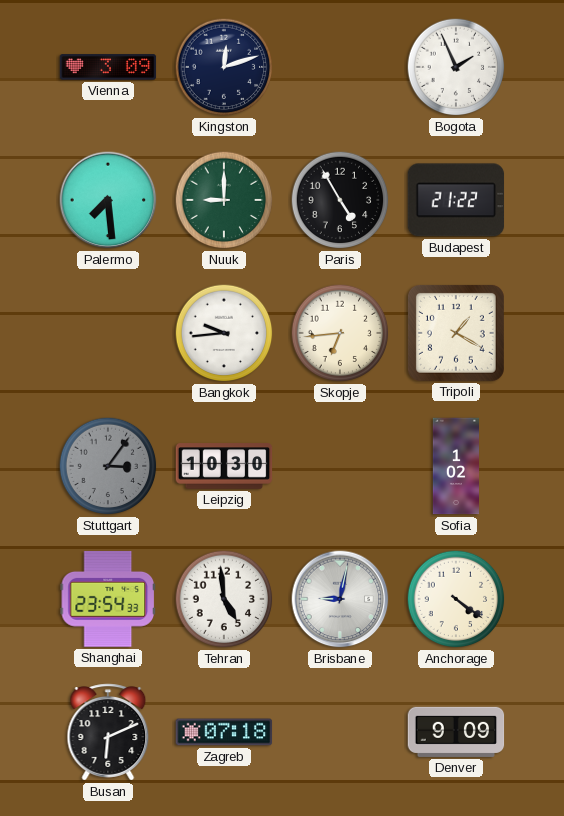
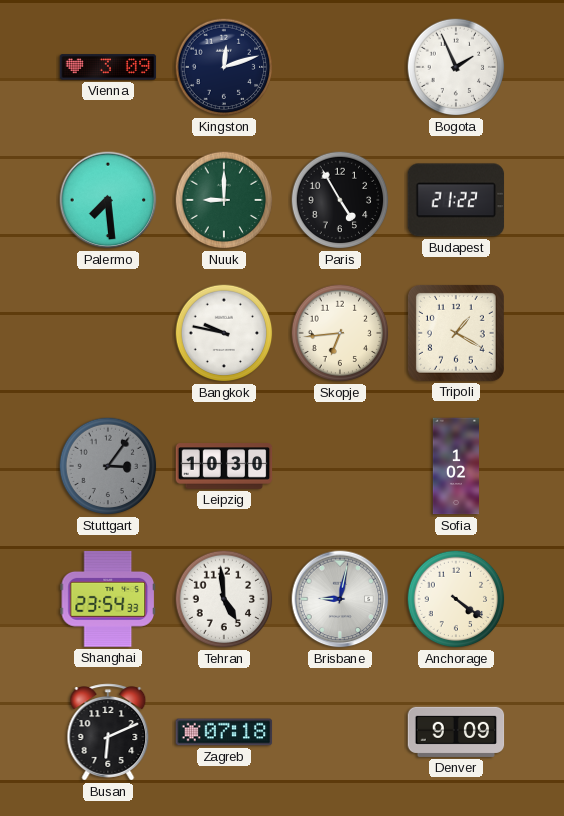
Bangkok: 9:44 -> 9:47
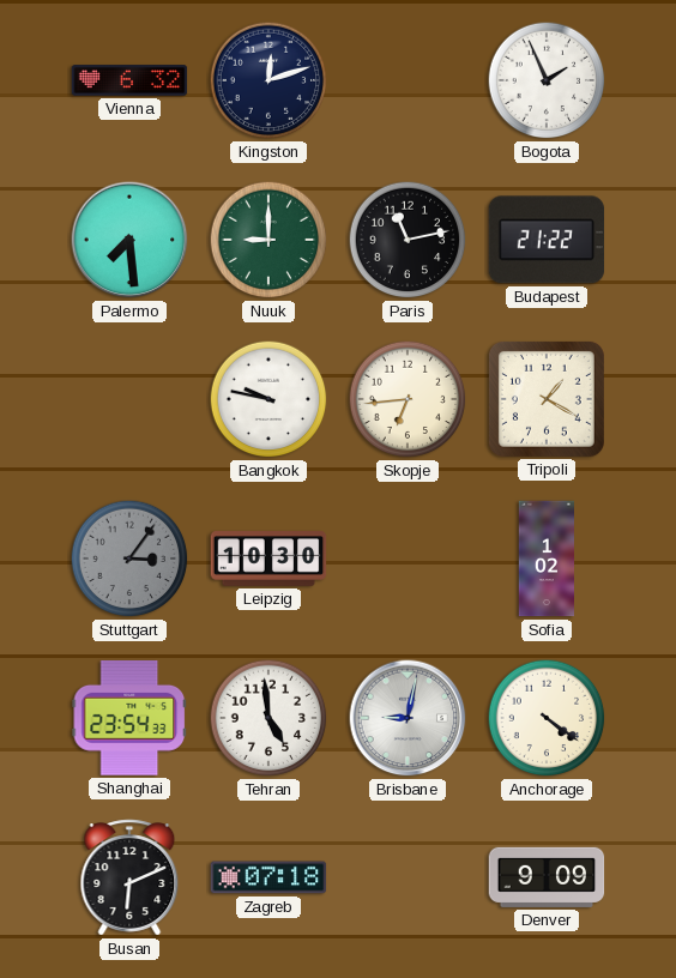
Vienna: 3:09 -> 6:32
Paris: 4:55 -> 11:13
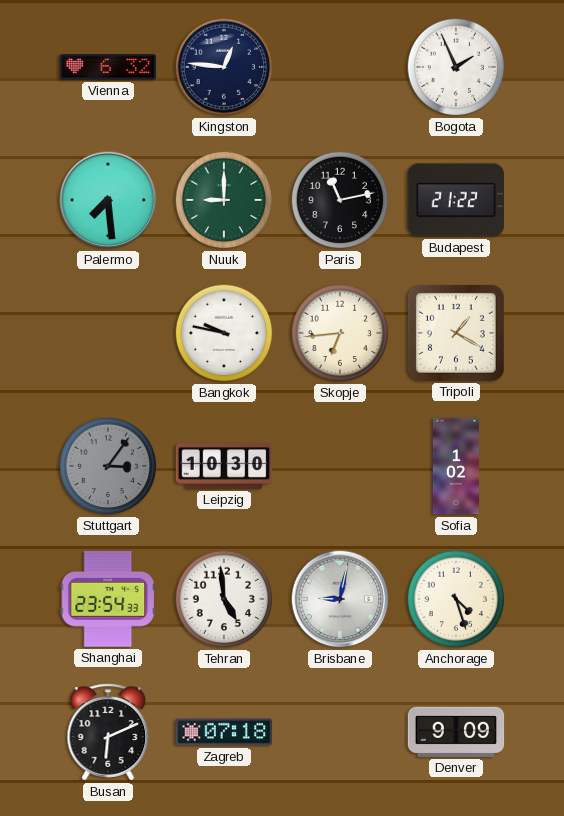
Kingston: 12:12 -> 12:46
Anchorage: 4:21 -> 4:27
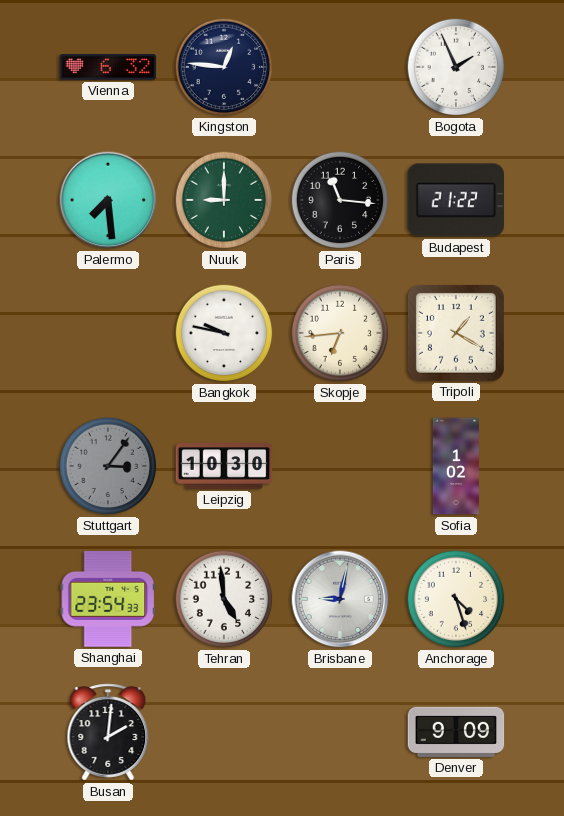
Paris: 11:13 -> 11:16
Busan: 6:11 -> 2:01
Zagreb: 07:18 -> none
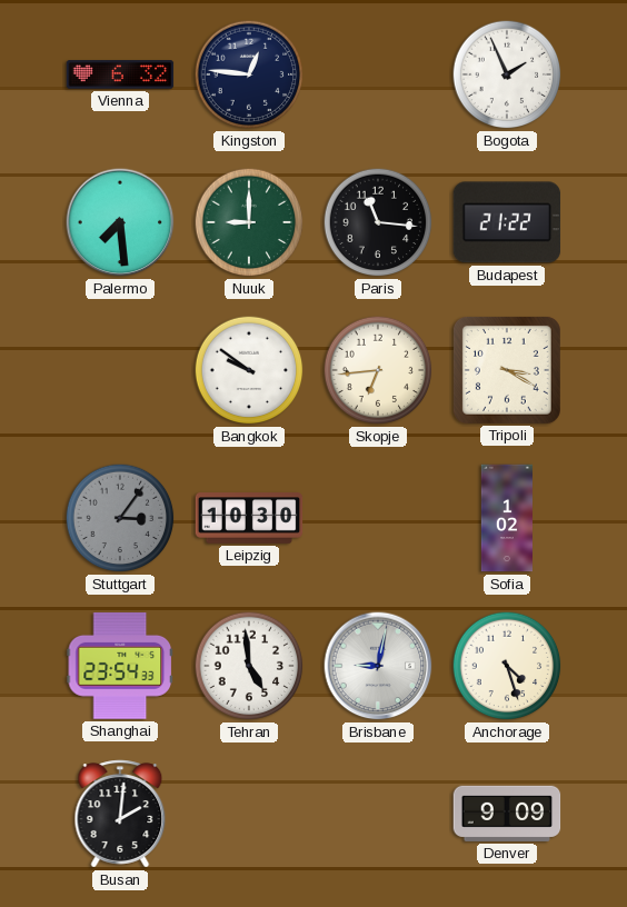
Bangkok: 9:47 -> 9:51
Tripoli: 1:20 -> 3:20
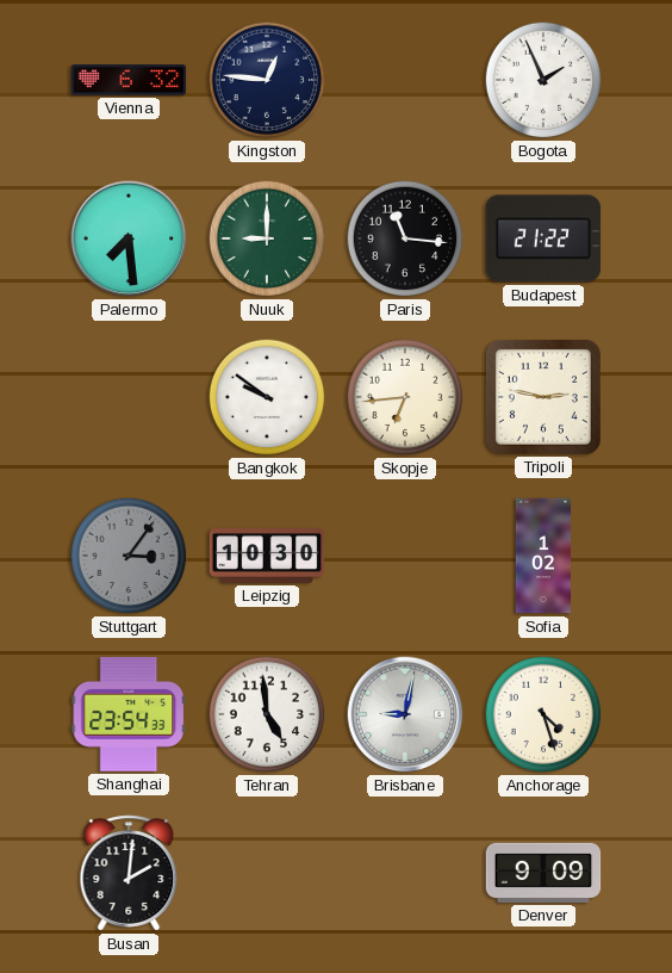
Tripoli: 3:20 -> 2:47
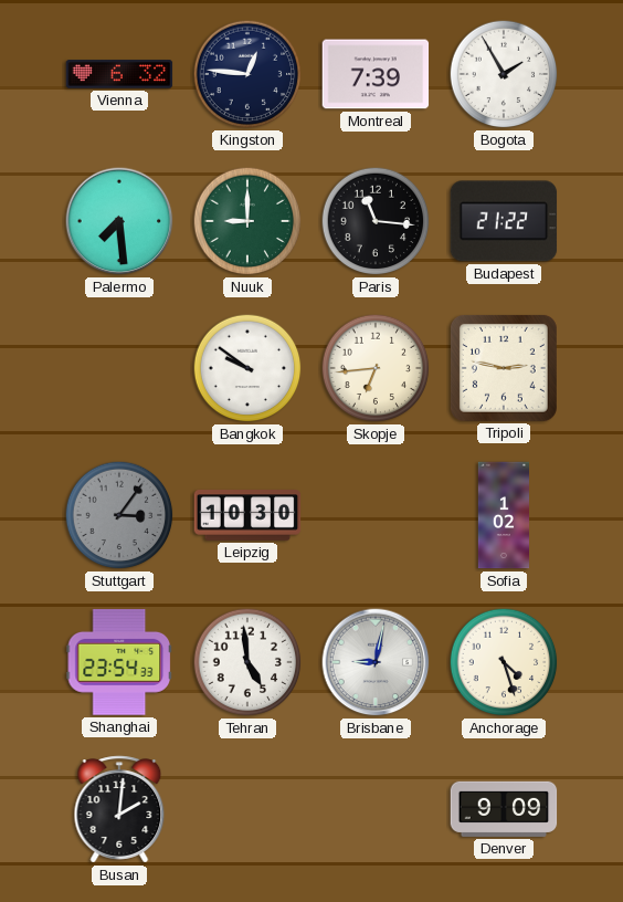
Montreal: none -> 7:39
Bogota: 1:56 -> 1:55
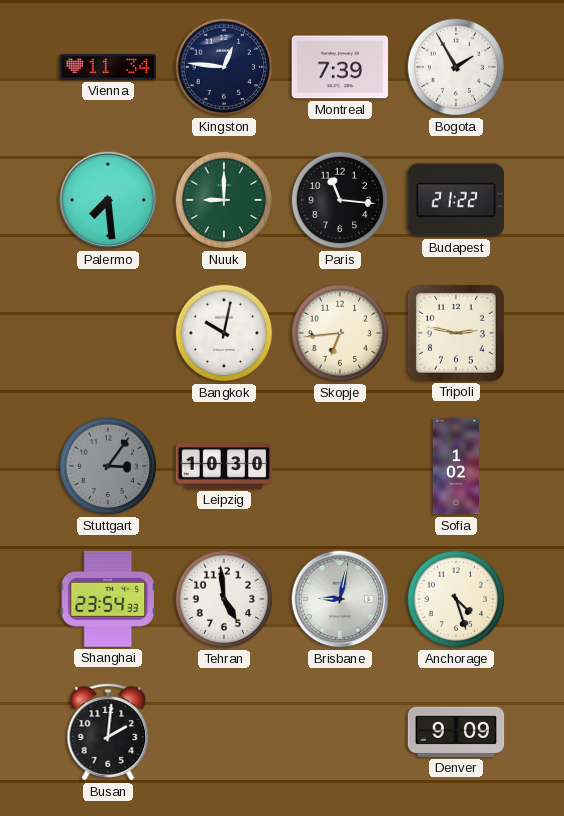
Vienna: 6:32 -> 11:34
Bangkok: 9:51 -> 10:02
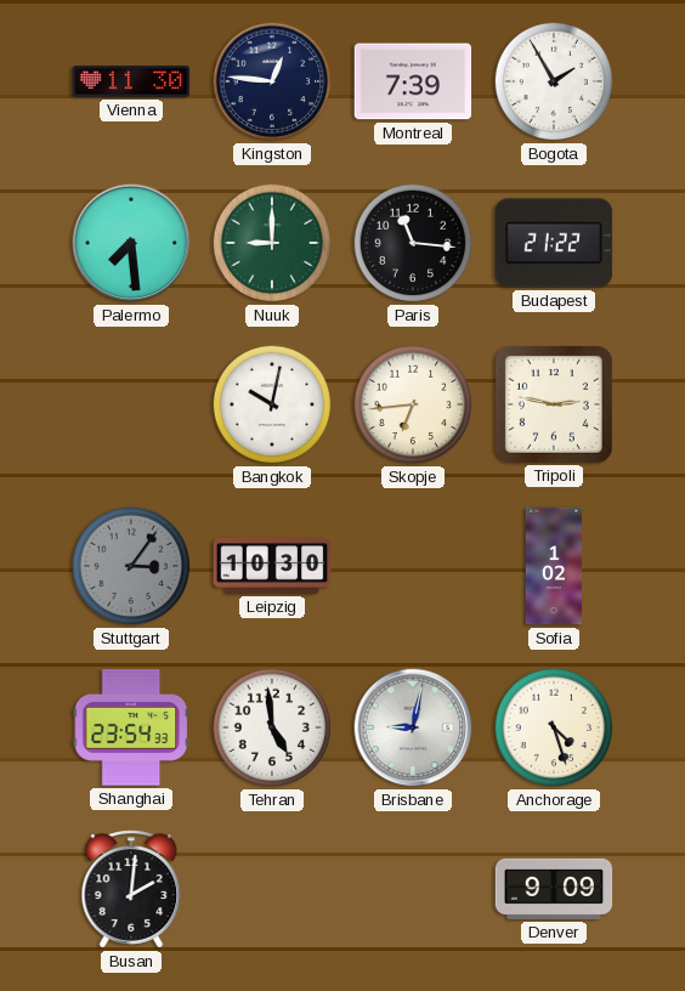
Vienna: 11:34 -> 11:30
